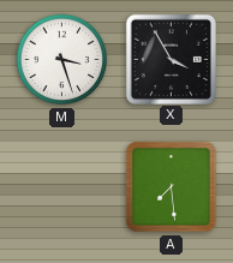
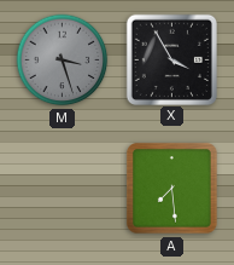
M dial: white -> grey
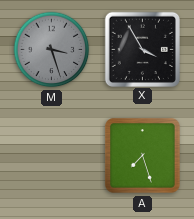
A: 7:29 -> 7:27
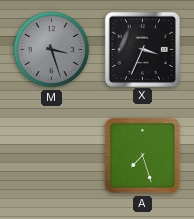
X: 3:55 -> 3:34
